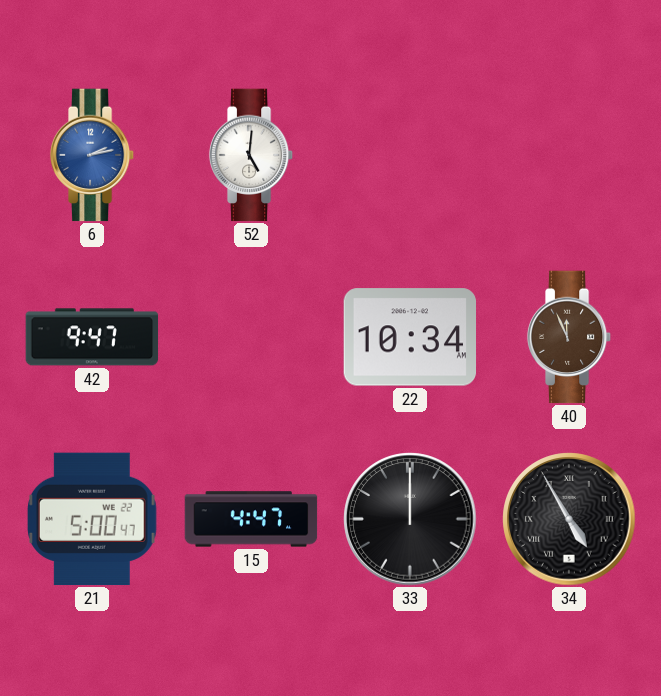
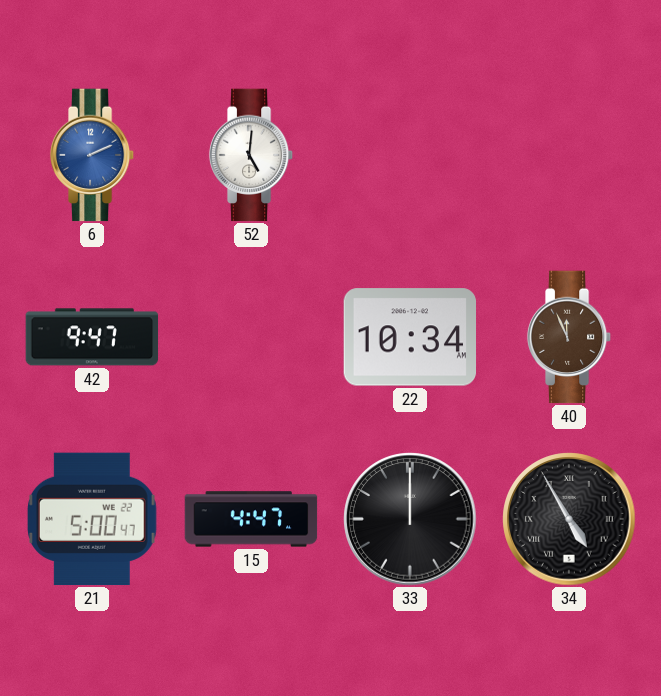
6: 2:13 -> 2:11
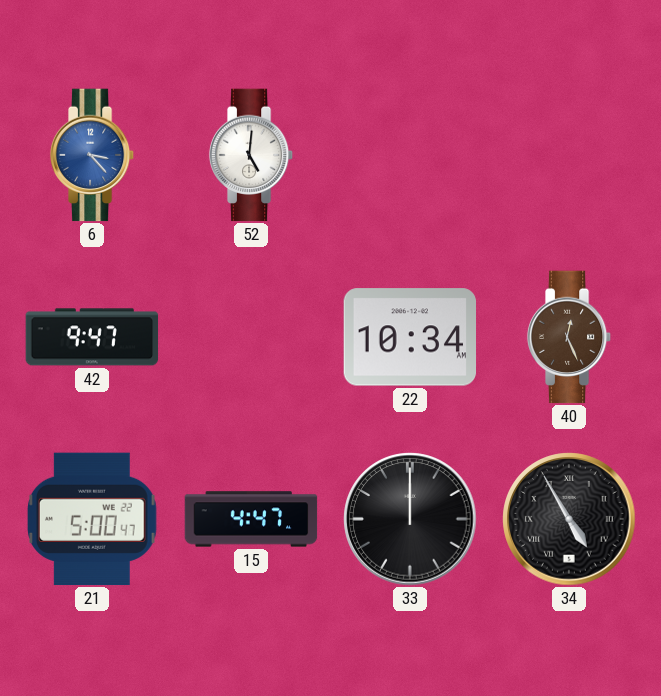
6: 2:11 -> 3:23
40: 11:56 -> 12:26
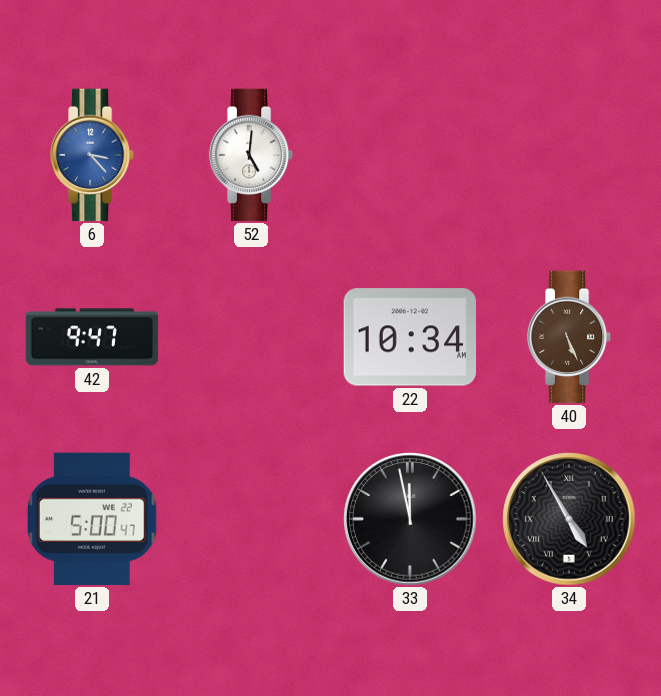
40: 12:26 -> 5:26
15: 4:47 -> none
33: 12:00 -> 11:58
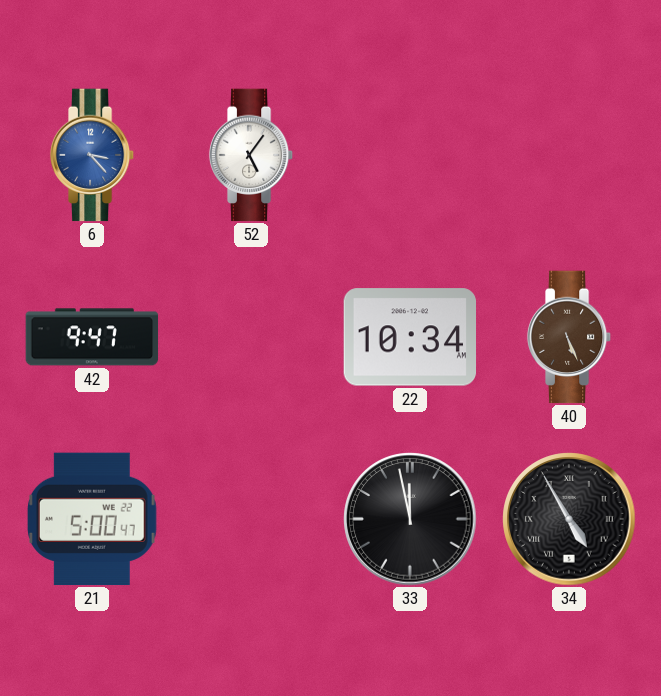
52: 5:01 -> 5:06
